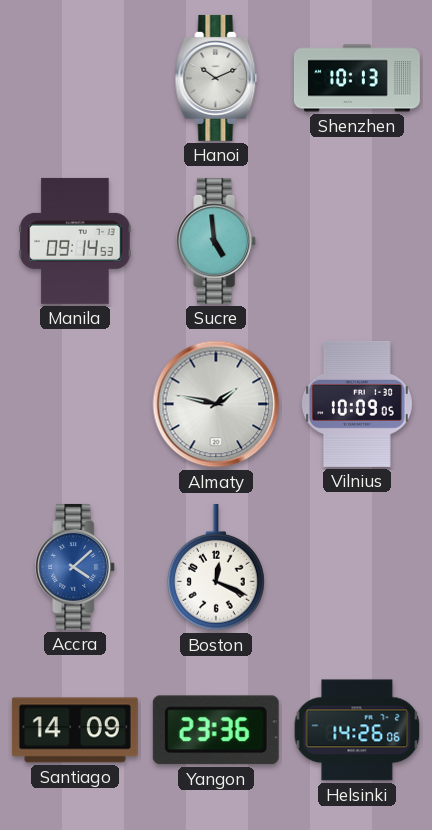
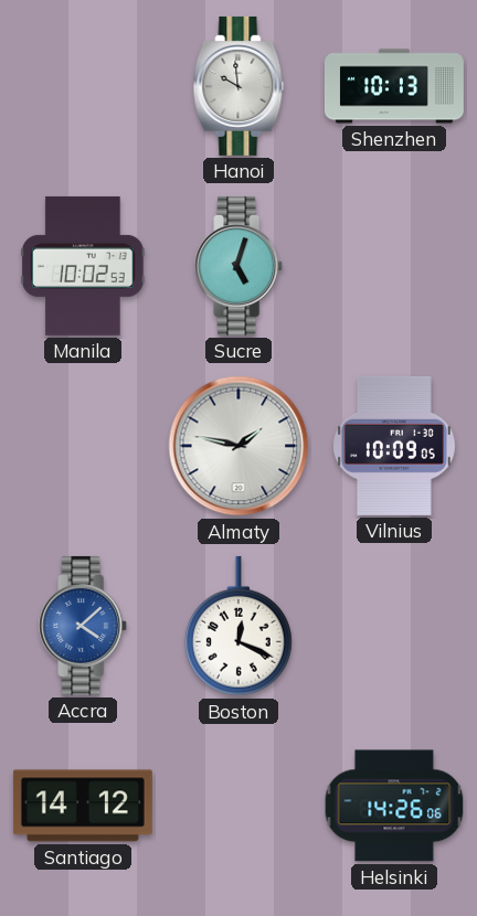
Hanoi: 10:11 -> 9:59
Manila: 09:14 -> 10:02
Sucre: 4:59 -> 5:03
Santiago: 14:09 -> 14:12
Yangon: 23:36 -> none
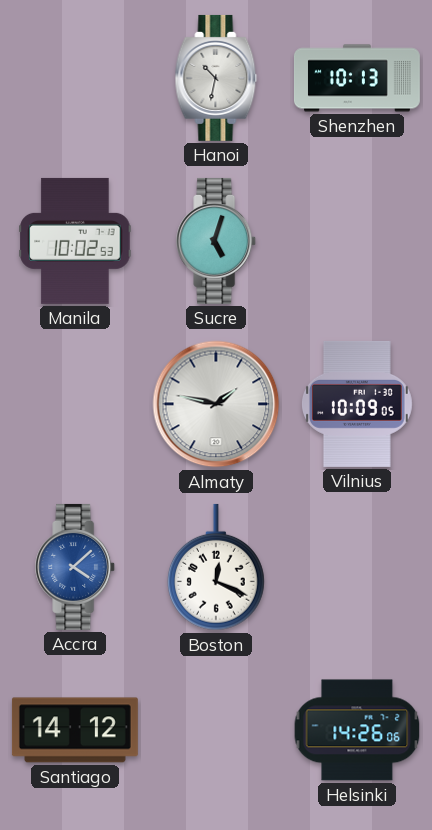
Hanoi: 9:59 -> 10:32
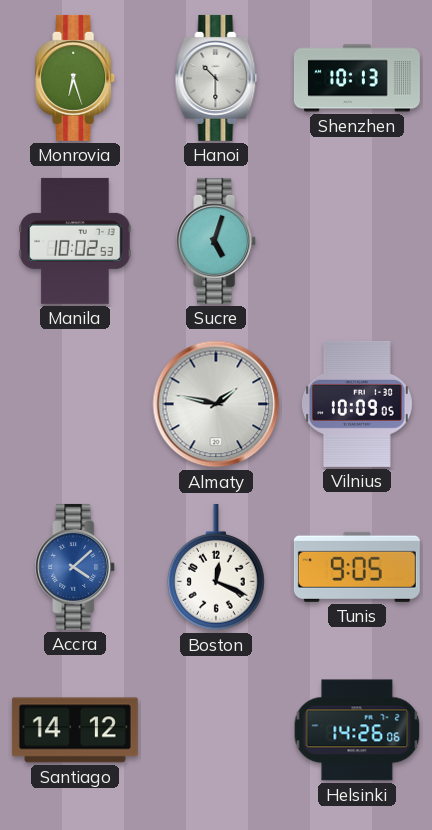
Monrovia: none -> 6:27
Hanoi: 10:32 -> 10:30
Tunis: none -> 9:05
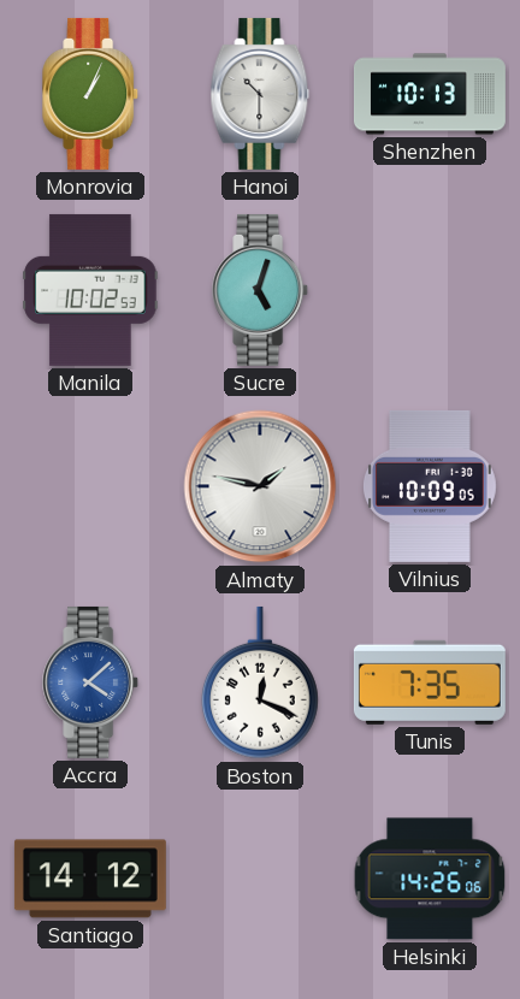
Monrovia: 6:27 -> 1:04
Tunis: 9:05 -> 7:35
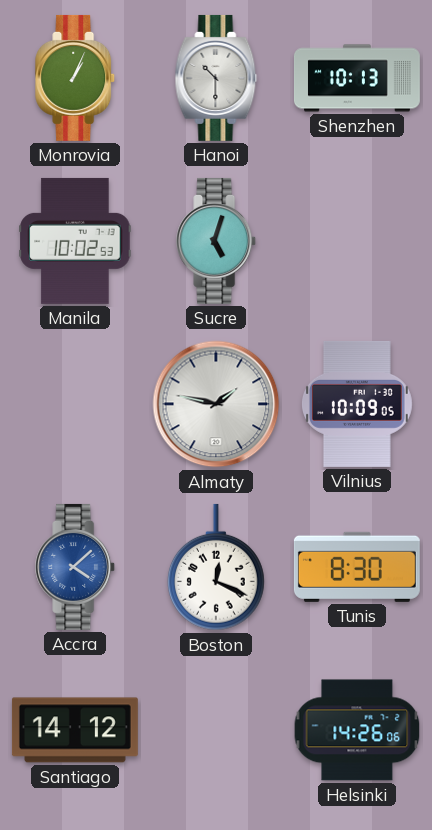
Tunis: 7:35 -> 8:30
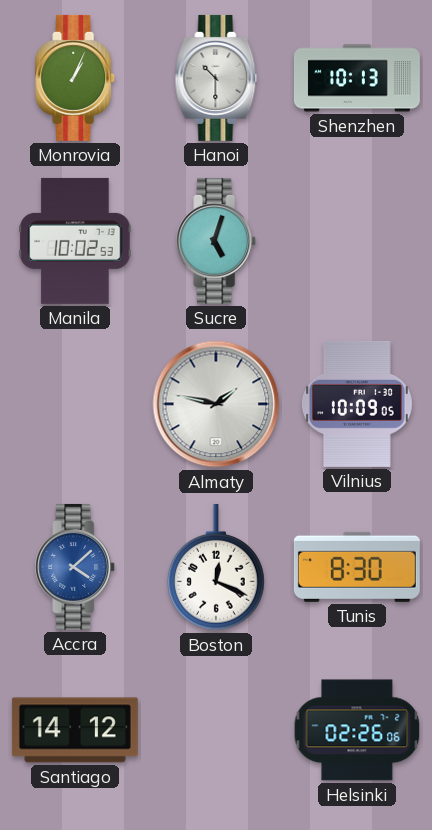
Helsinki: 14:26 -> 02:26
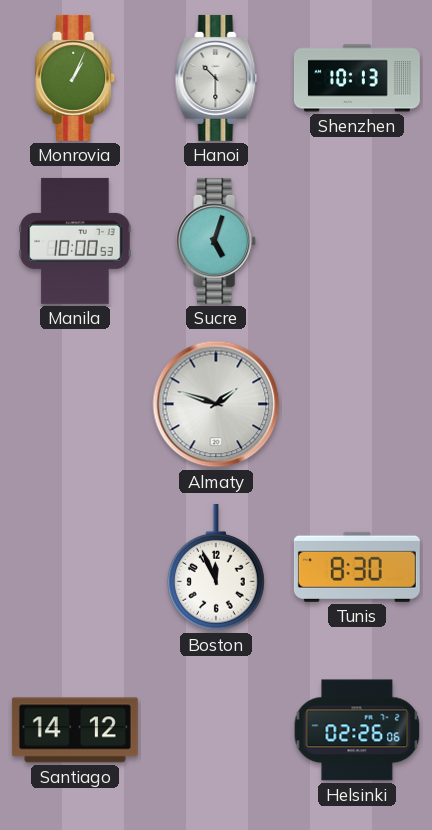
Manila: 10:02 -> 10:00
Almaty: 1:47 -> 1:48
Vilnius: 10:09 -> none
Accra: 4:08 -> none
Boston: 12:19 -> 11:56
